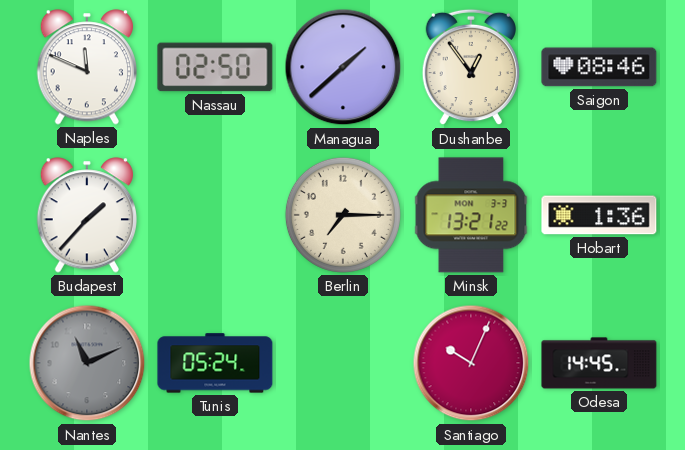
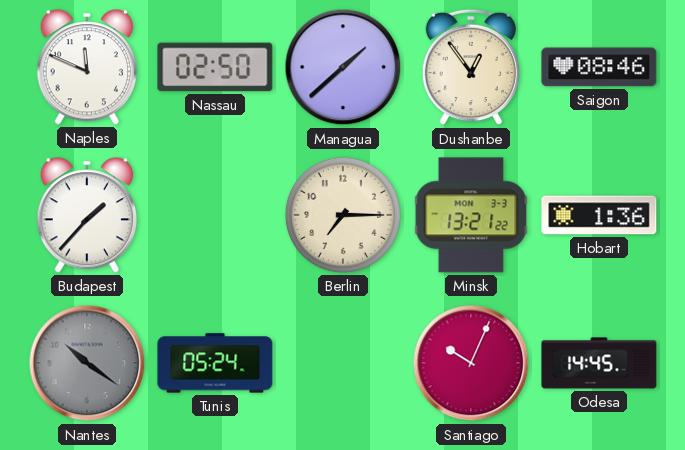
Nantes: 11:11 -> 10:21
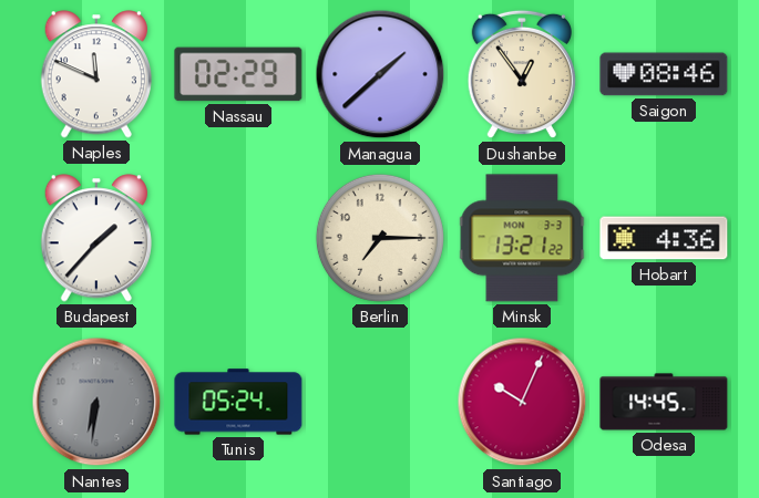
Nassau: 02:50 -> 02:29
Hobart: 1:36 -> 4:36
Nantes: 10:21 -> 6:31
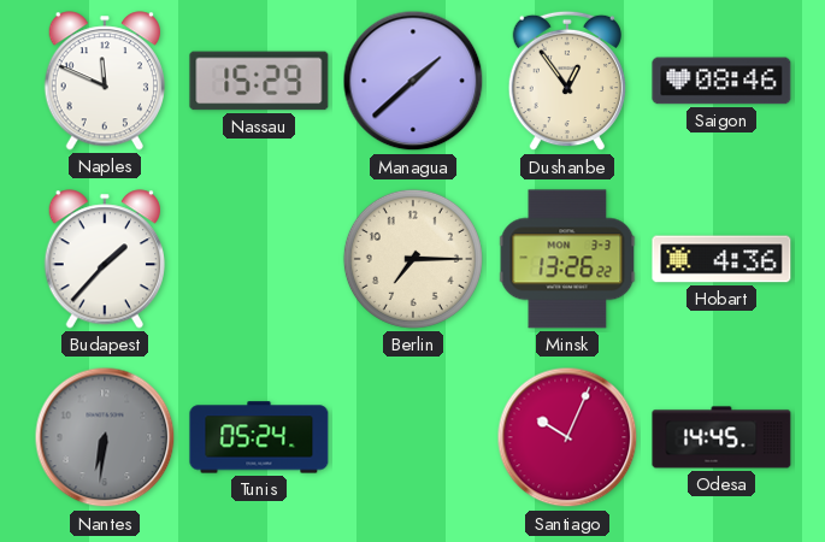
Nassau: 02:29 -> 15:29
Minsk: 13:21 -> 13:26
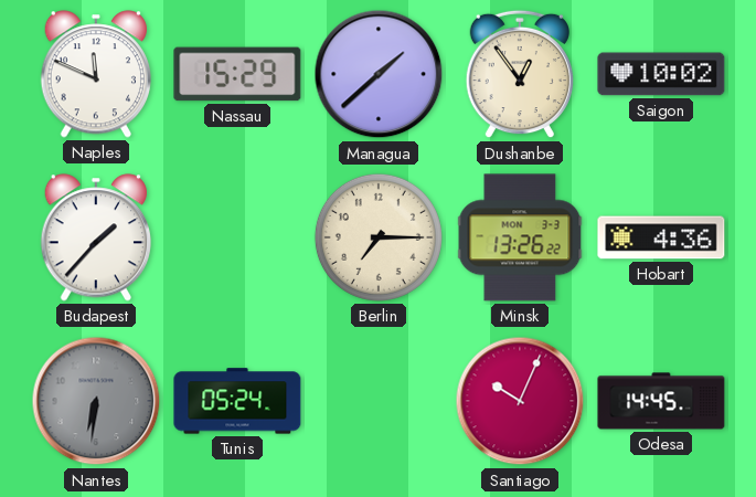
Saigon: 08:46 -> 10:02
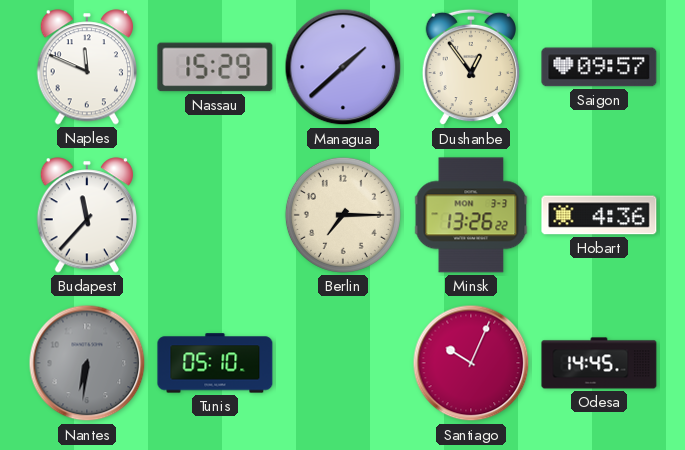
Saigon: 10:02 -> 09:57
Budapest: 1:37 -> 11:37
Tunis: 05:24 -> 05:10
